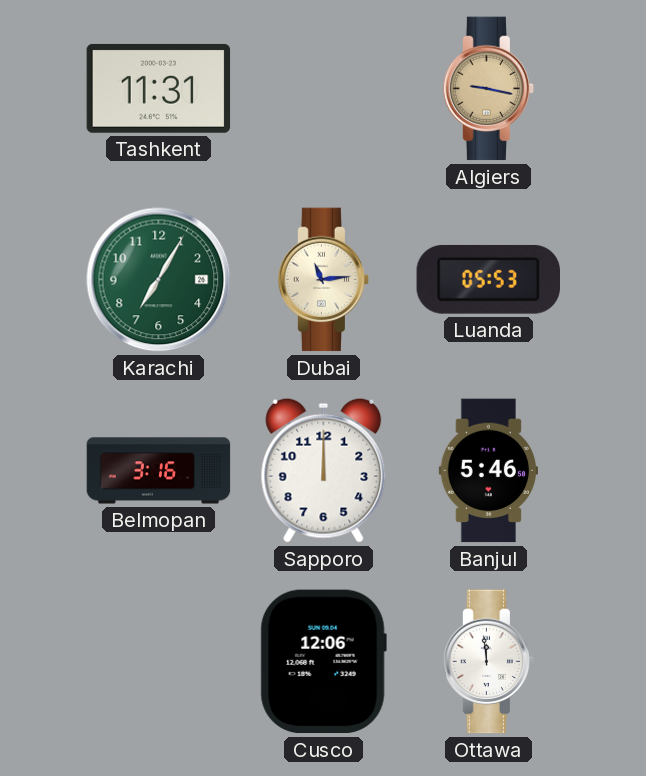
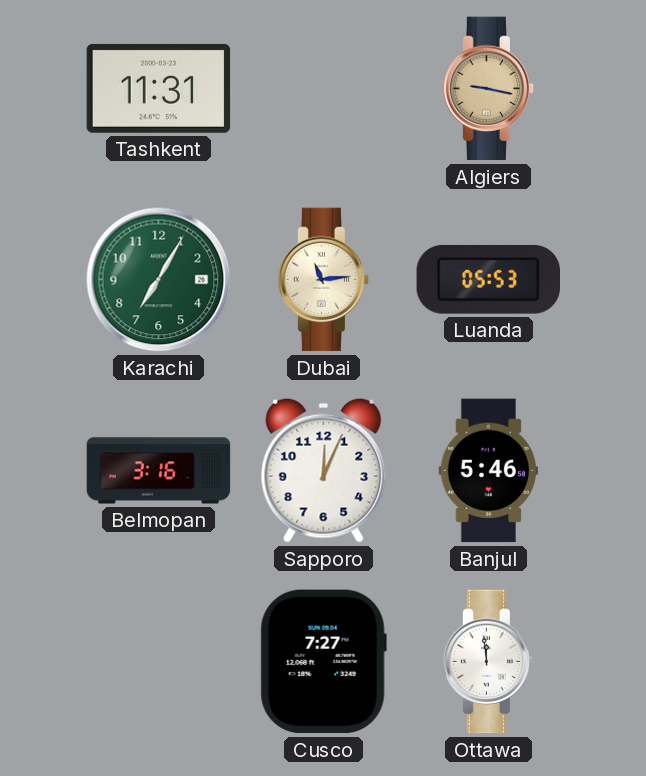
Sapporo: 12:00 -> 12:04
Cusco: 12:06 -> 7:27
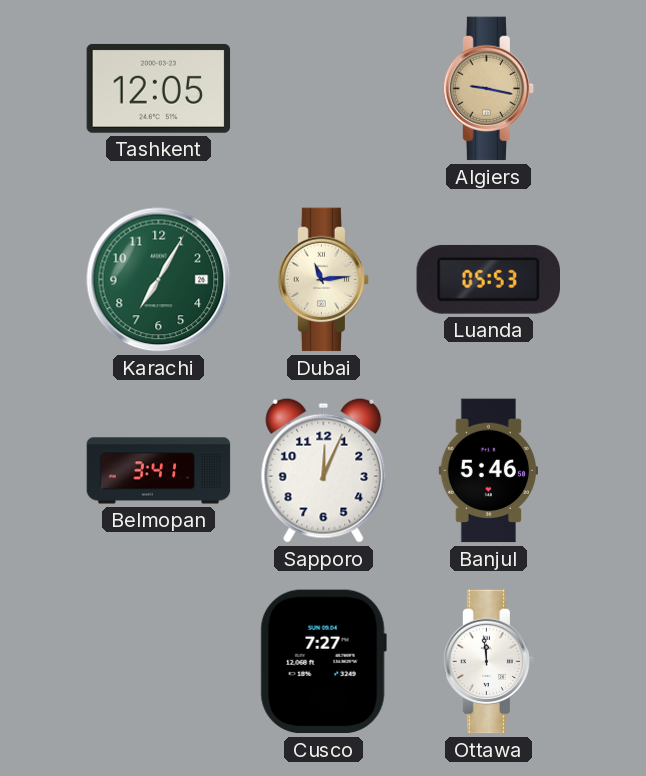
Tashkent: 11:31 -> 12:05
Belmopan: 3:16 -> 3:41
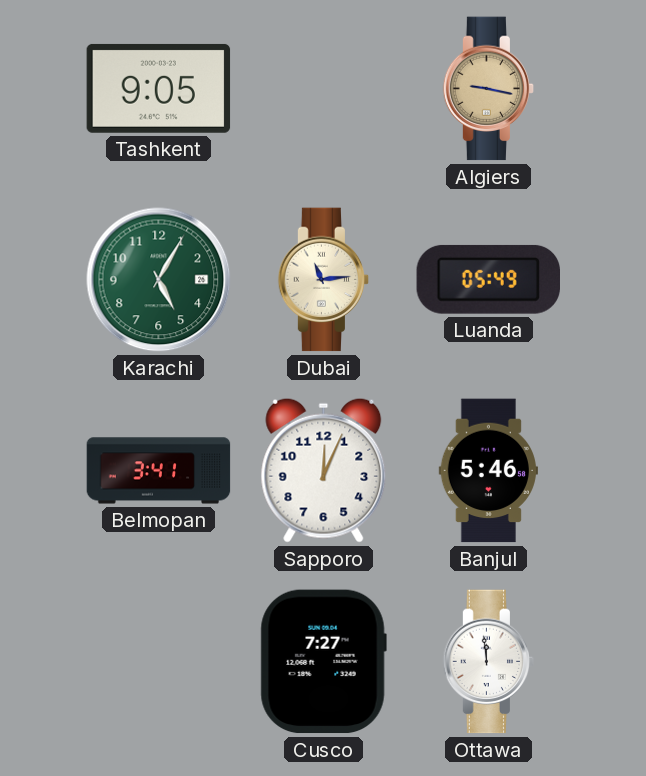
Tashkent: 12:05 -> 9:05
Karachi: 7:05 -> 5:05
Luanda: 05:53 -> 05:49
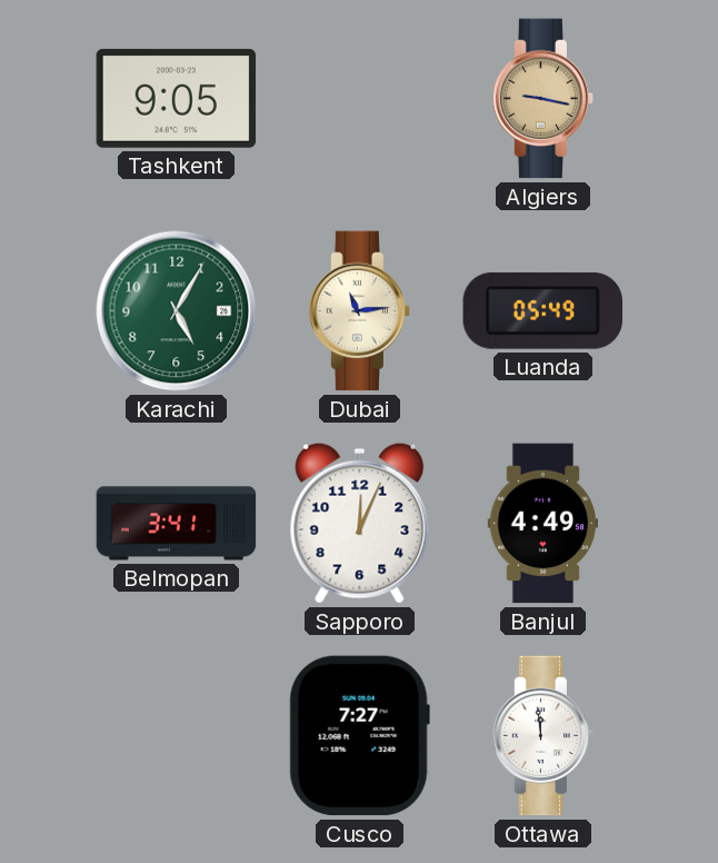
Banjul: 5:46 -> 4:49
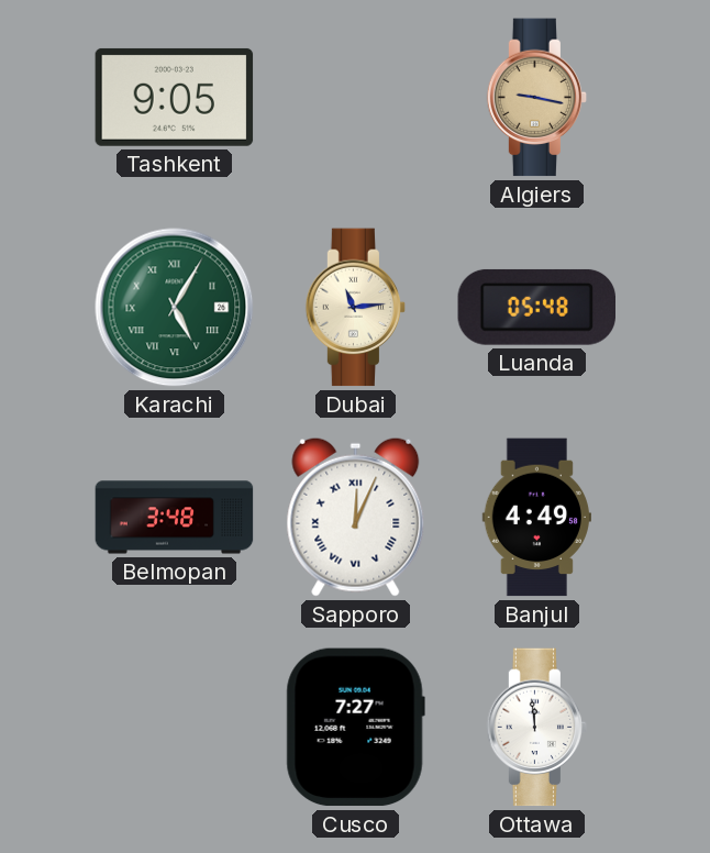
Karachi numerals: Arabic -> Roman
Luanda: 05:49 -> 05:48
Belmopan: 3:41 -> 3:48
Sapporo numerals: Arabic -> Roman
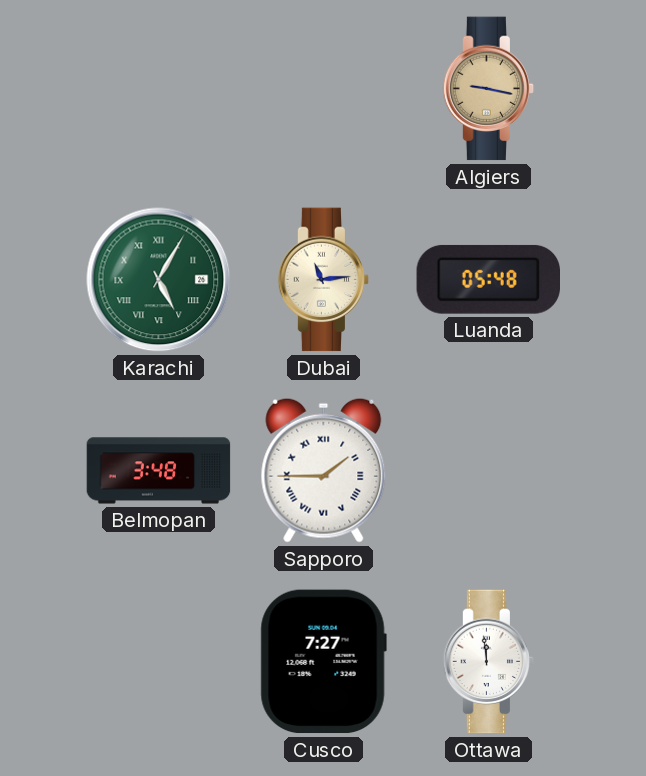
Tashkent: 9:05 -> none
Sapporo: 12:04 -> 1:45
Banjul: 4:49 -> none
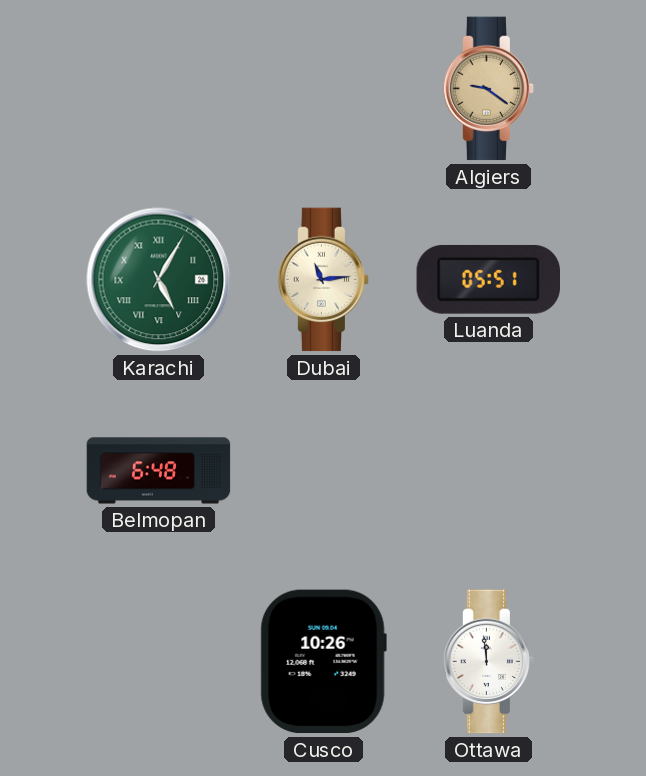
Algiers: 9:17 -> 9:21
Luanda: 05:48 -> 05:51
Belmopan: 3:48 -> 6:48
Sapporo: 1:45 -> none
Cusco: 7:27 -> 10:26
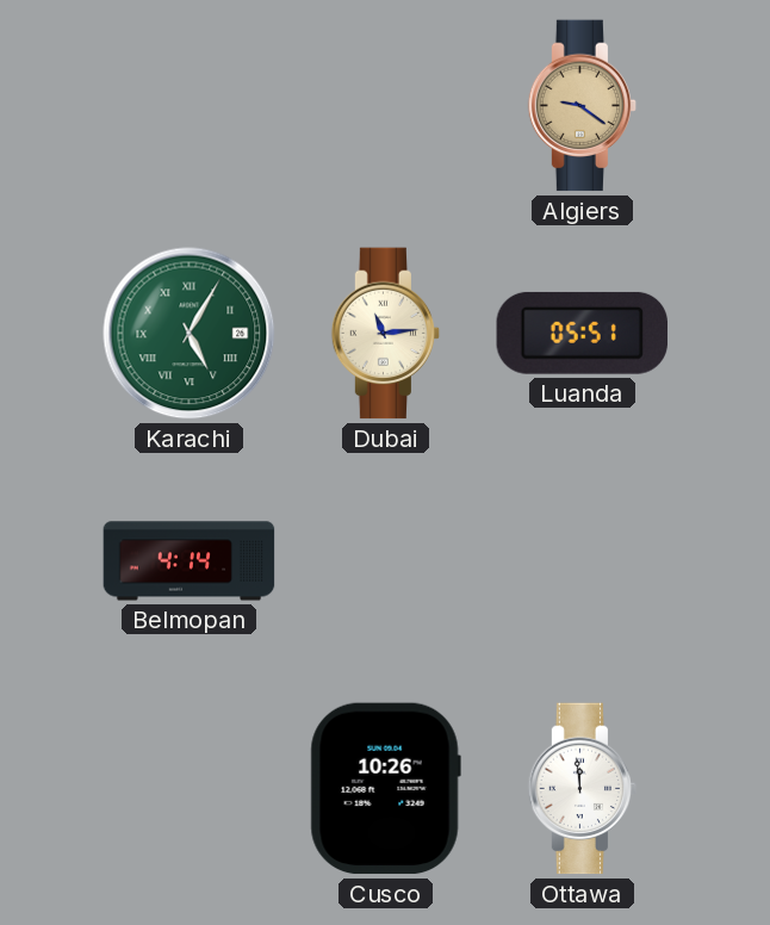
Belmopan: 6:48 -> 4:14
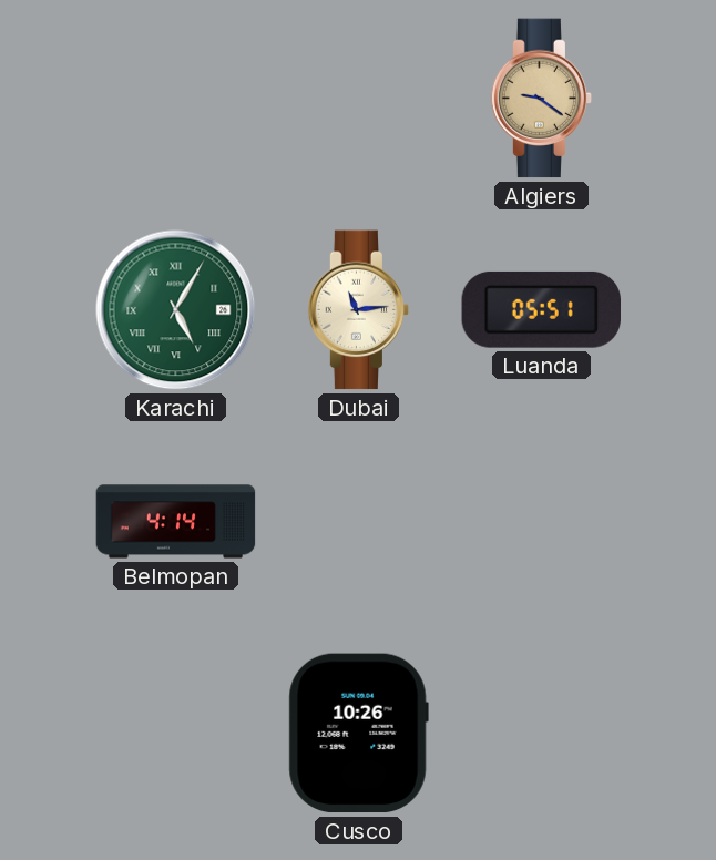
Ottawa: 11:59 -> none
